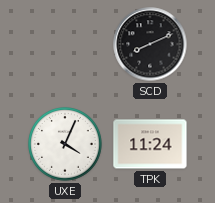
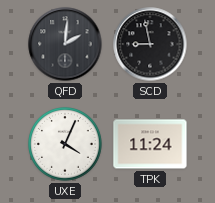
QFD: none -> 2:01
SCD: 8:11 -> 8:58
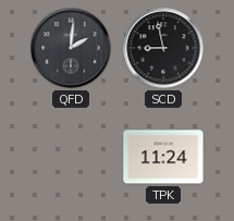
UXE: 4:04 -> none
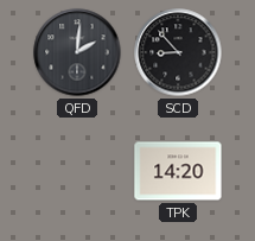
SCD: 8:58 -> 8:53
TPK: 11:24 -> 14:20
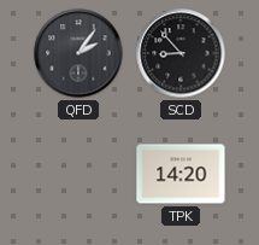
QFD: 2:01 -> 2:06
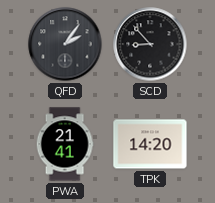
PWA: none -> 21:41
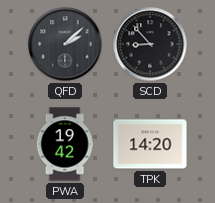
QFD: 2:06 -> 2:08
PWA: 21:41 -> 19:42
